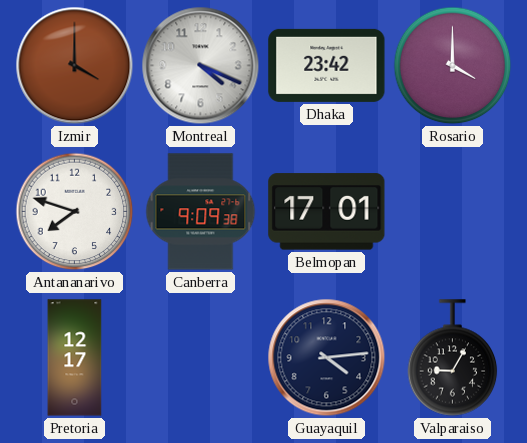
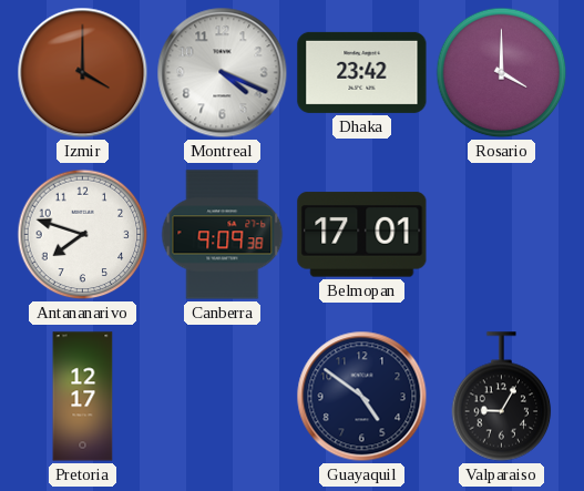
Guayaquil: 4:14 -> 4:51
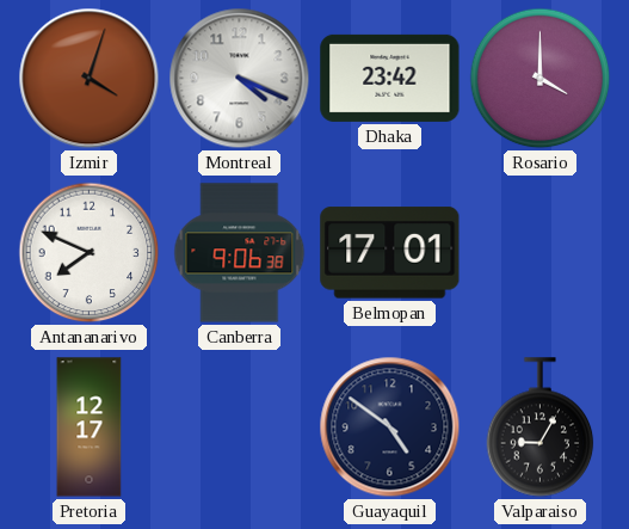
Izmir: 4:00 -> 4:03
Antananarivo: 7:48 -> 7:49
Canberra: 9:09 -> 9:06
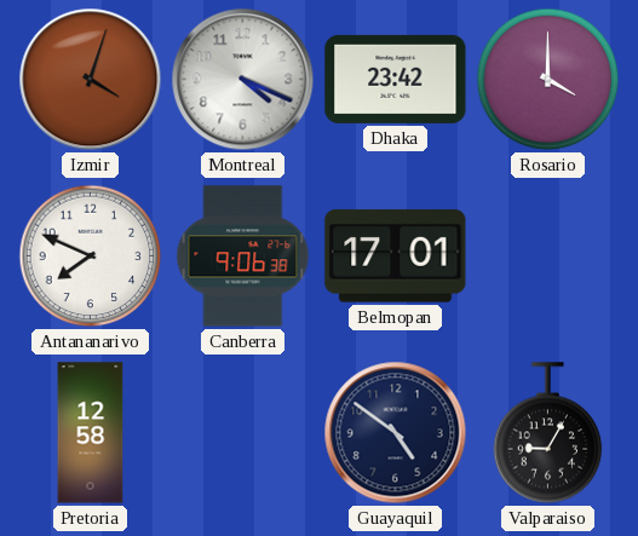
Pretoria: 12:17 -> 12:58
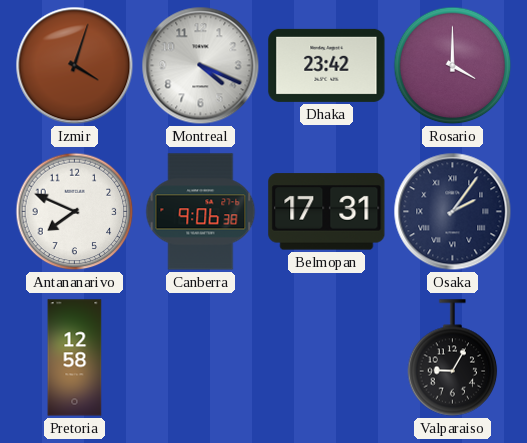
Belmopan: 17:01 -> 17:31
Osaka: none -> 2:06
Guayaquil: 4:51 -> none
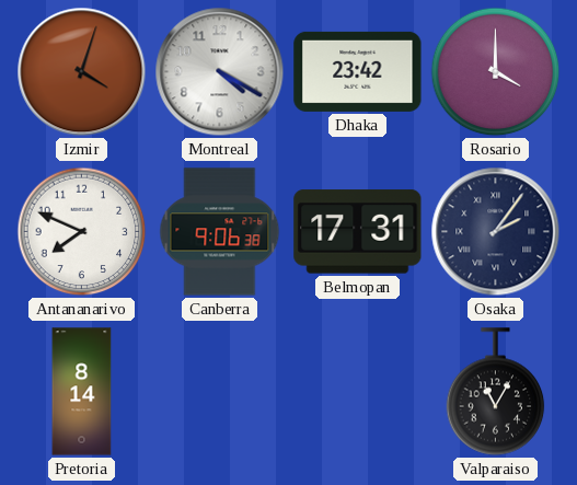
Montreal: 4:19 -> 4:20
Pretoria: 12:58 -> 8:14
Valparaiso: 9:05 -> 11:05
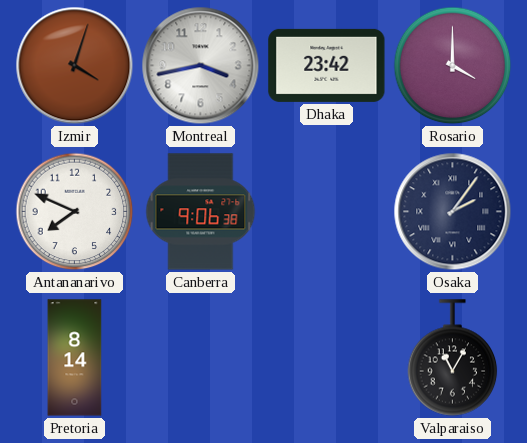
Montreal: 4:20 -> 3:43
Belmopan: 17:31 -> none
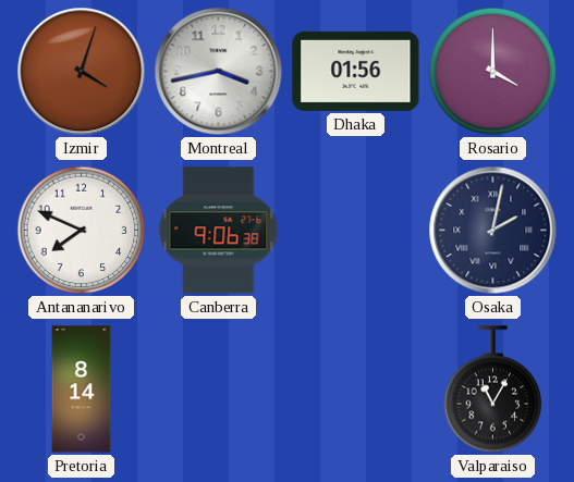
Dhaka: 23:42 -> 01:56
Osaka: 2:06 -> 2:02
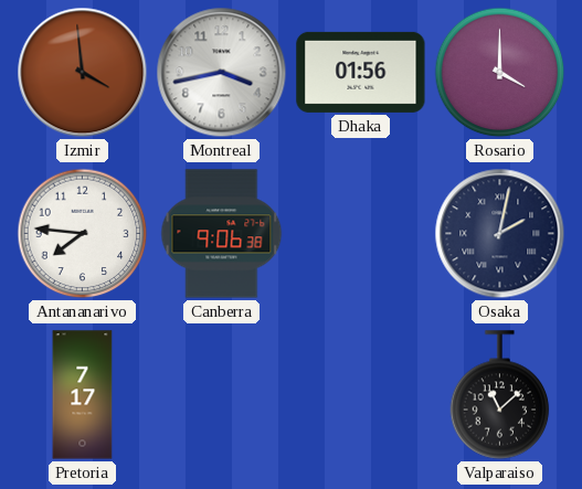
Izmir: 4:03 -> 3:59
Antananarivo: 7:49 -> 7:46
Pretoria: 8:14 -> 7:17
Valparaiso: 11:05 -> 11:08
